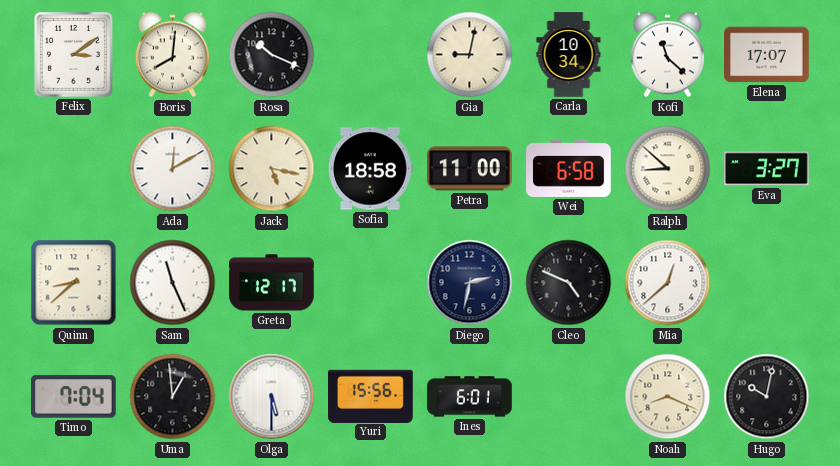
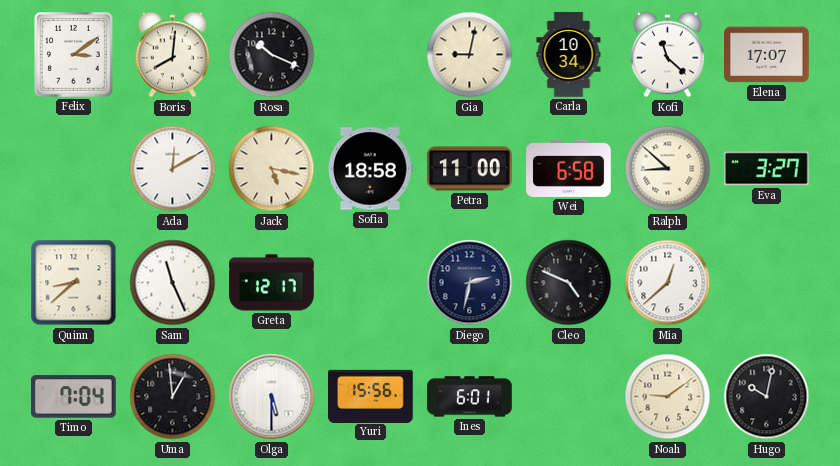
Noah: 8:19 -> 9:09
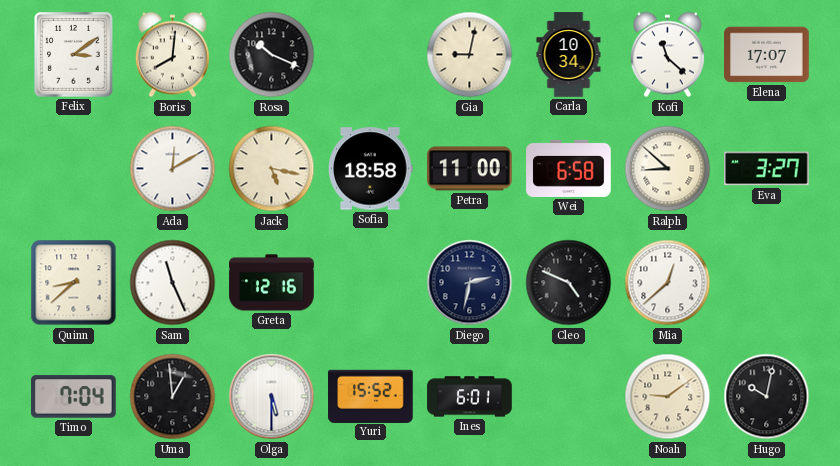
Greta: 12:17 -> 12:16
Yuri: 15:56 -> 15:52
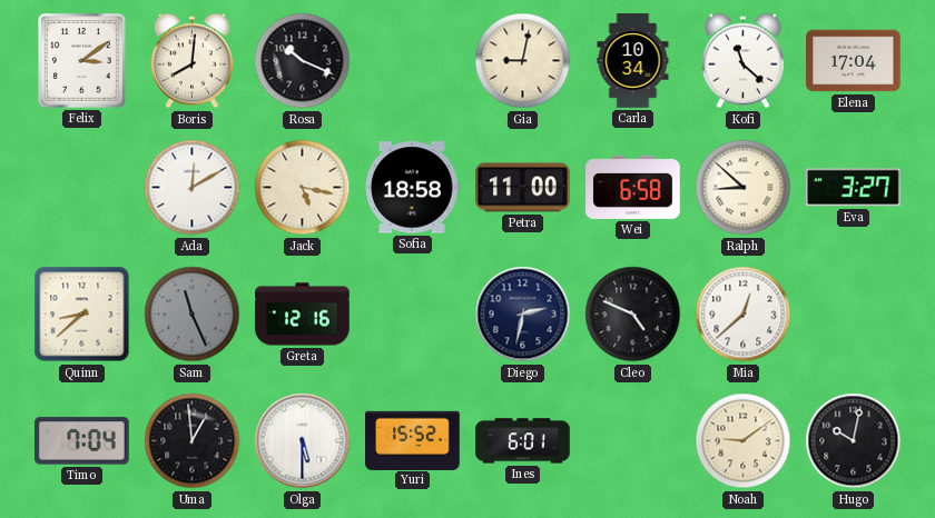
Elena: 17:07 -> 17:04
Sam dial: white -> grey
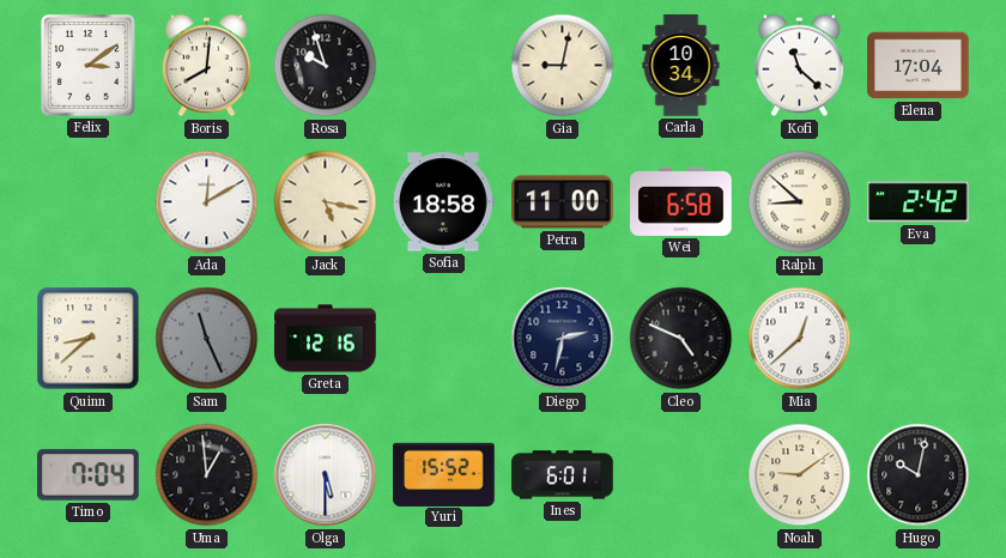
Rosa: 10:19 -> 9:57
Eva: 3:27 -> 2:42
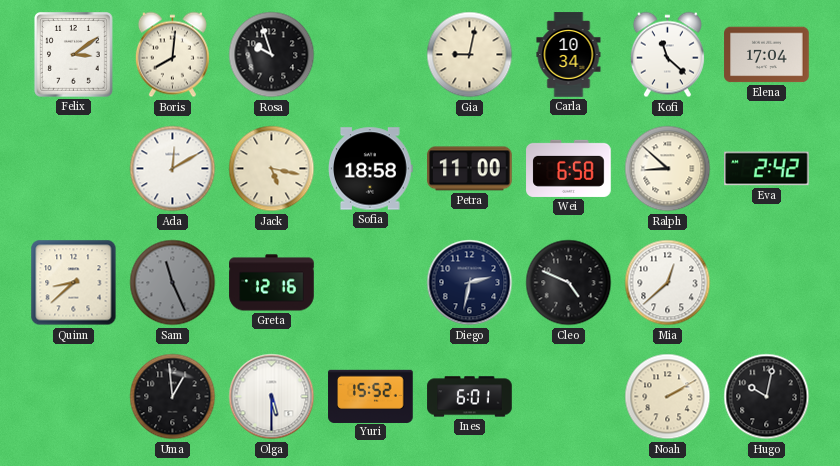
Timo: 7:04 -> none
Noah: 9:09 -> 2:10
